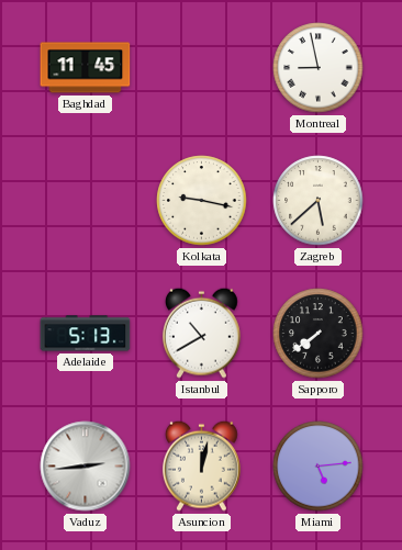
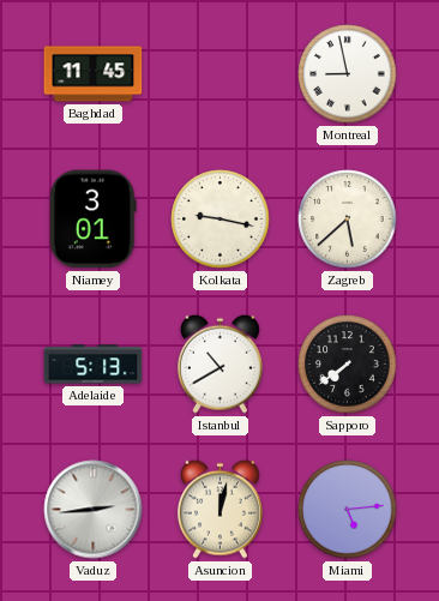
Niamey: none -> 3:01
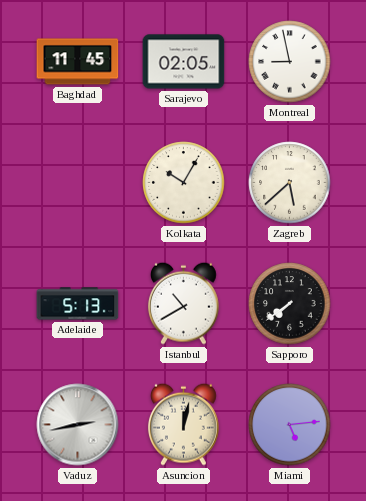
Sarajevo: none -> 02:05
Niamey: 3:01 -> none
Kolkata: 9:17 -> 10:05
Vaduz: 2:44 -> 2:43
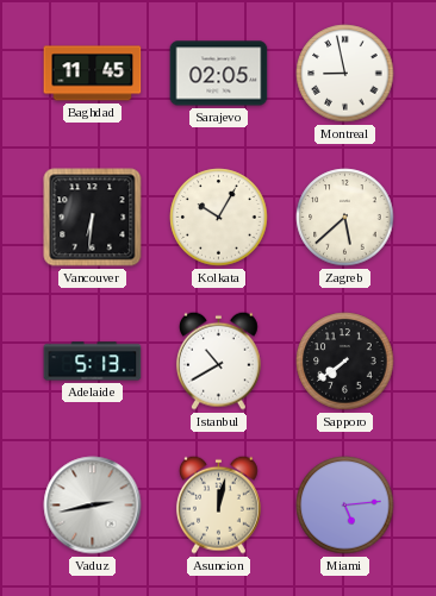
Vancouver: none -> 6:31
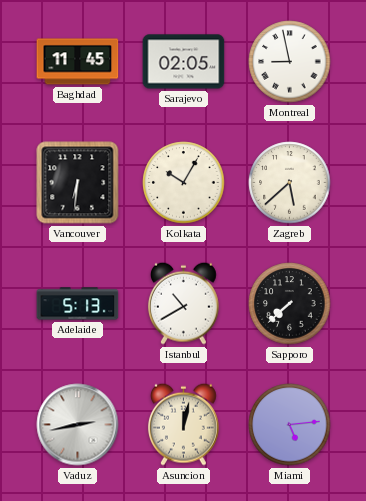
Sapporo: 7:39 -> 7:38
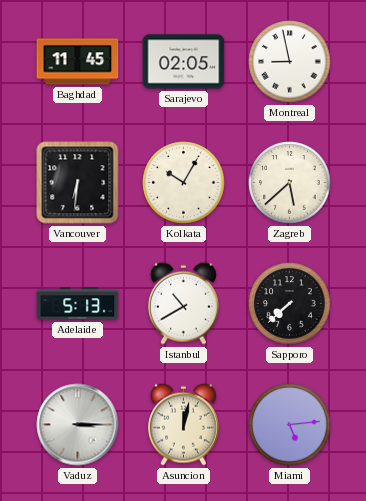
Vaduz: 2:43 -> 3:15
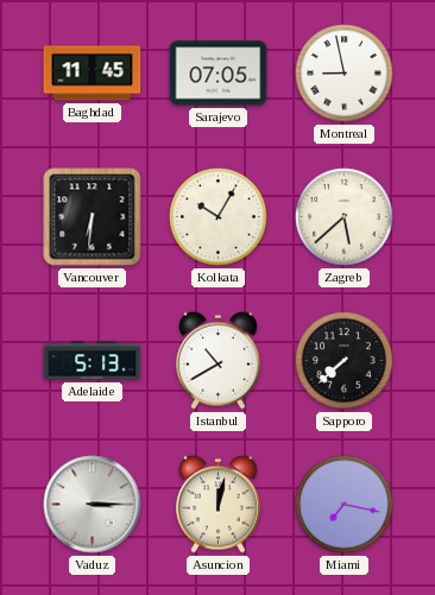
Sarajevo: 02:05 -> 07:05
Miami: 5:14 -> 7:17
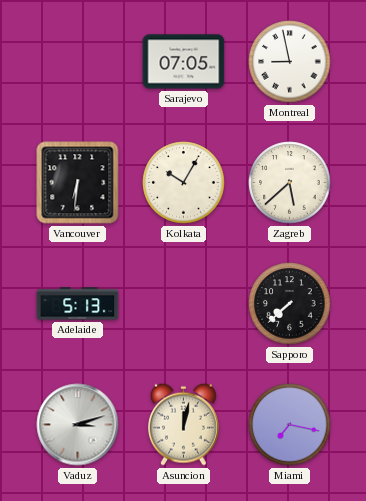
Baghdad: 11:45 -> none
Istanbul: 10:40 -> none
Vaduz: 3:15 -> 3:12
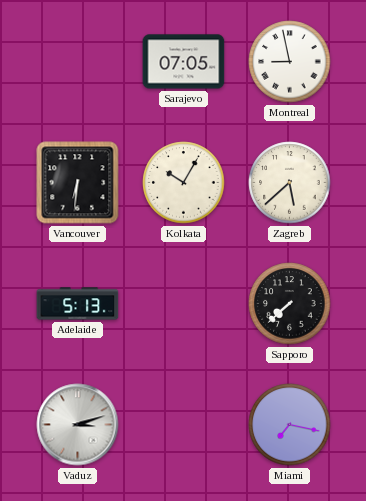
Asuncion: 12:02 -> none
